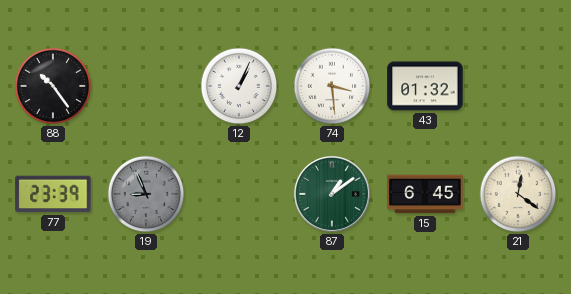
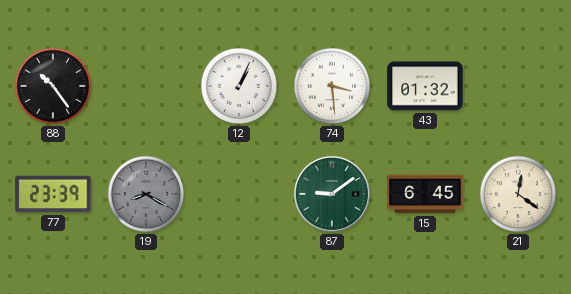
19: 8:56 -> 8:20
87: 1:09 -> 9:09
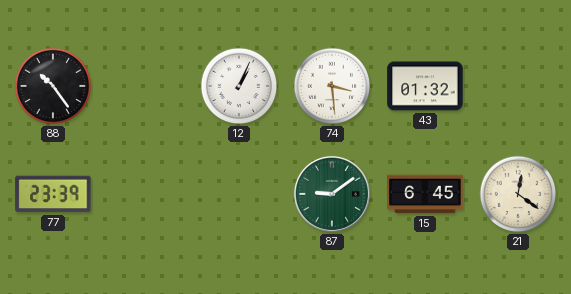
19: 8:20 -> none
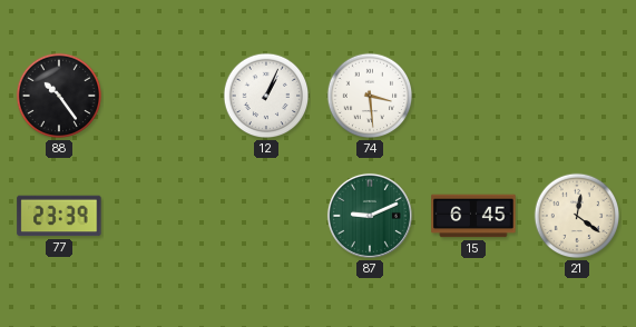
43: 01:32 -> none
87: 9:09 -> 9:11
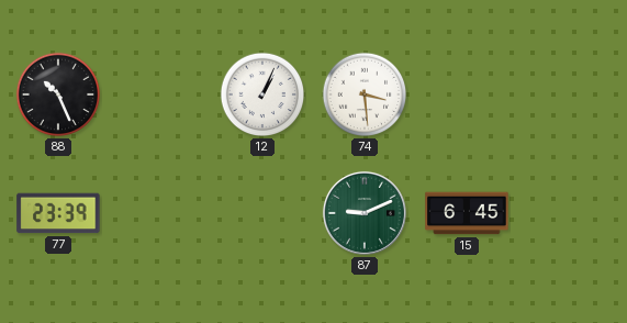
88: 10:24 -> 10:26
21: 12:21 -> none
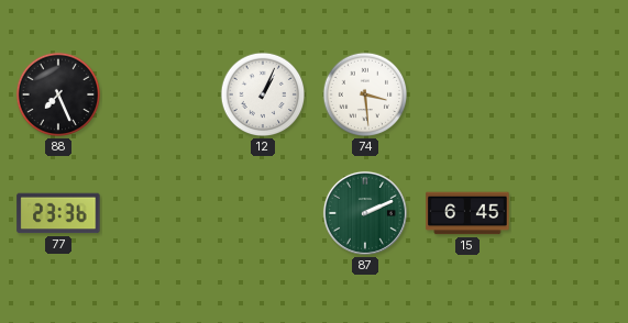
88: 10:26 -> 7:26
77: 23:39 -> 23:36
87: 9:11 -> 2:11
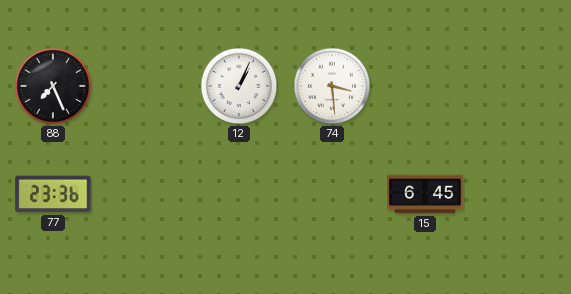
87: 2:11 -> none
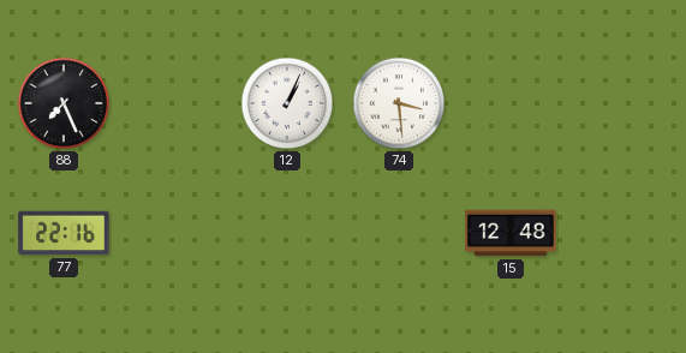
77: 23:36 -> 22:16
15: 6:45 -> 12:48
